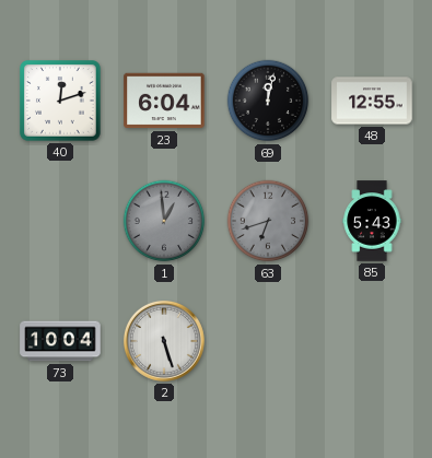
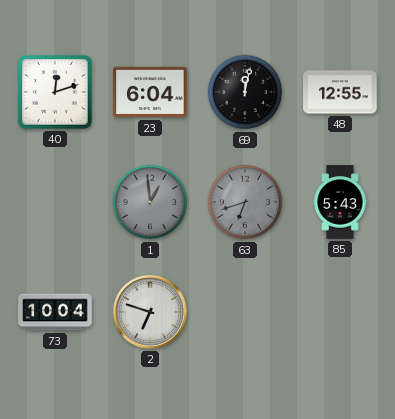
2: 5:27 -> 6:48
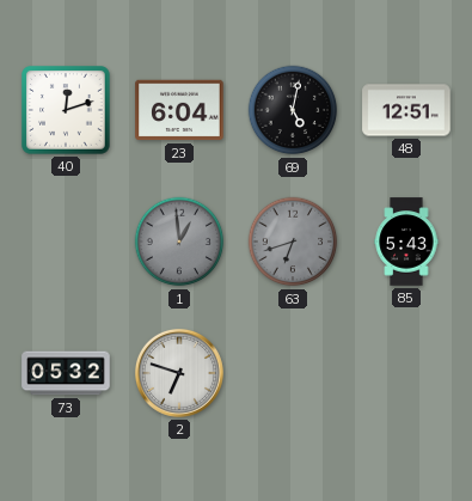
69: 12:02 -> 5:02
48: 12:55 -> 12:51
73: 10:04 -> 05:32
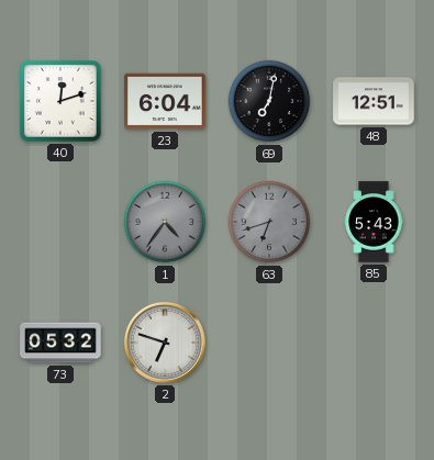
69: 5:02 -> 7:02
1: 12:59 -> 4:36
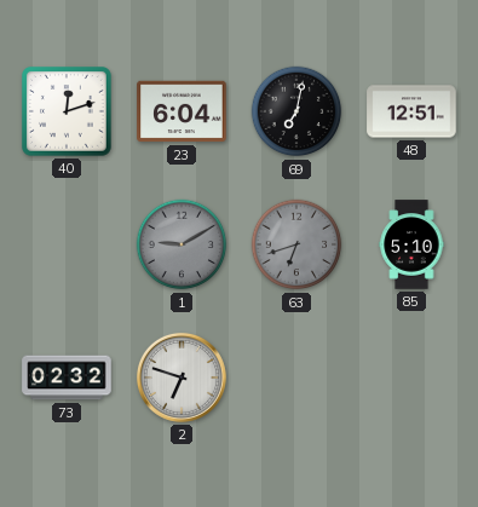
1: 4:36 -> 9:10
85: 5:43 -> 5:10
73: 05:32 -> 02:32
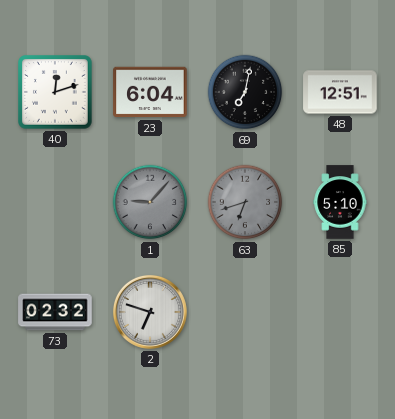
1: 9:10 -> 9:07
